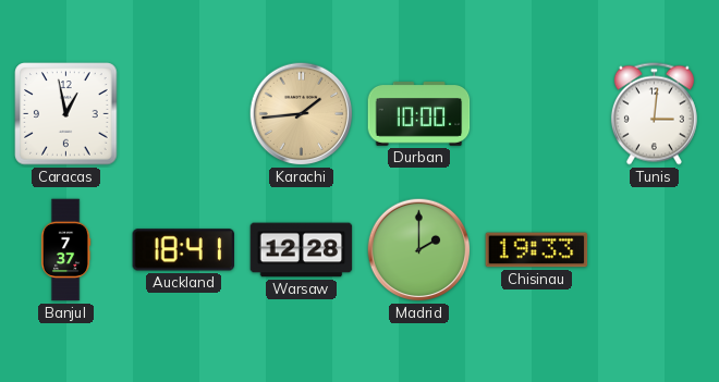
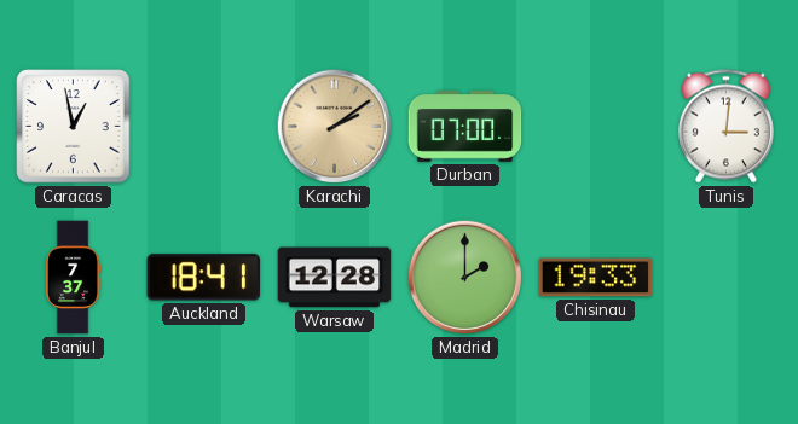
Karachi: 1:44 -> 2:09
Durban: 10:00 -> 07:00
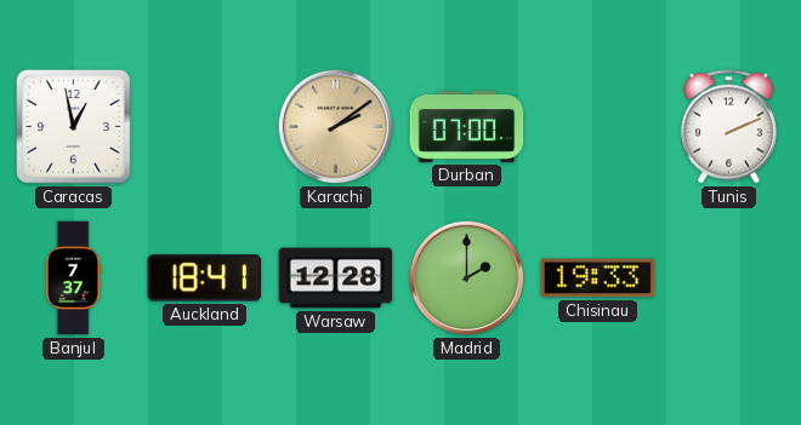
Tunis: 3:01 -> 2:11
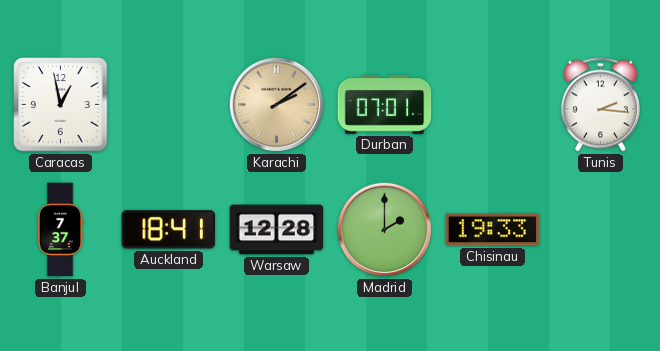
Durban: 07:00 -> 07:01
Tunis: 2:11 -> 2:16
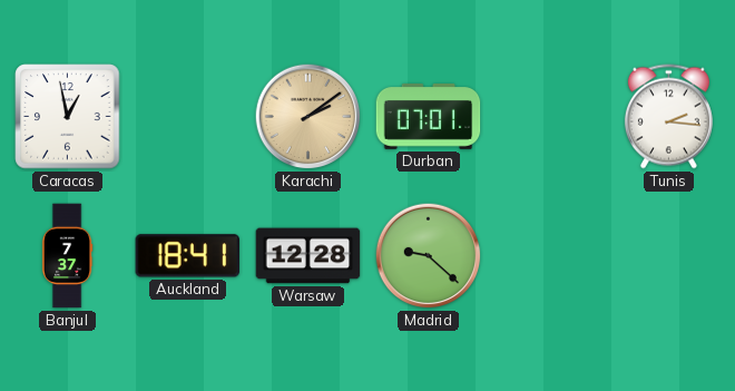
Madrid: 2:00 -> 9:22
Chisinau: 19:33 -> none
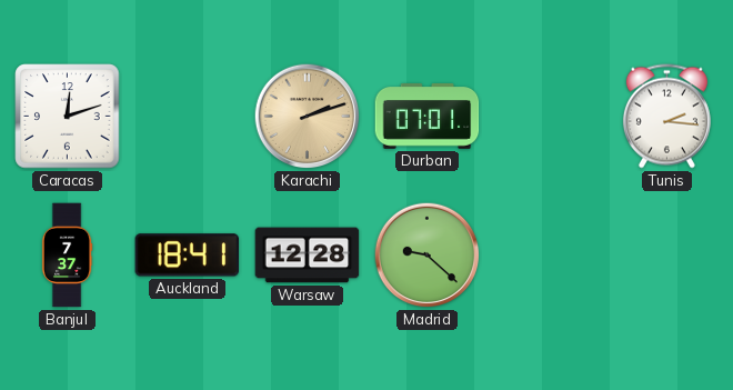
Caracas: 12:58 -> 12:12
Karachi: 2:09 -> 2:12
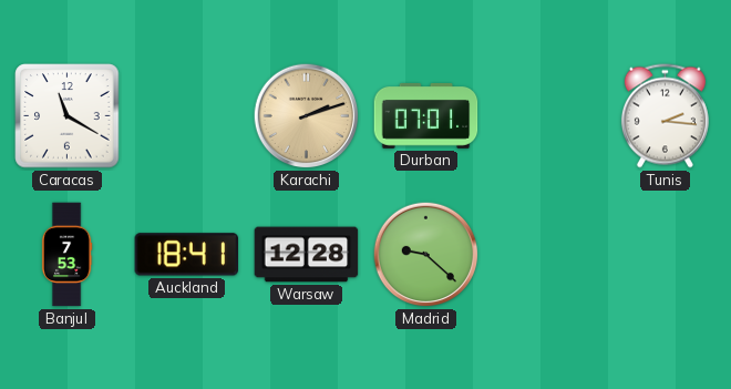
Caracas: 12:12 -> 11:20
Banjul: 7:37 -> 7:53
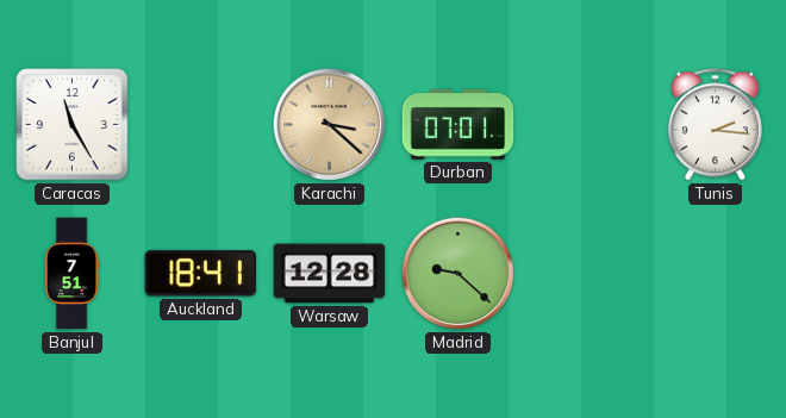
Caracas: 11:20 -> 11:25
Karachi: 2:12 -> 3:22
Banjul: 7:53 -> 7:51
